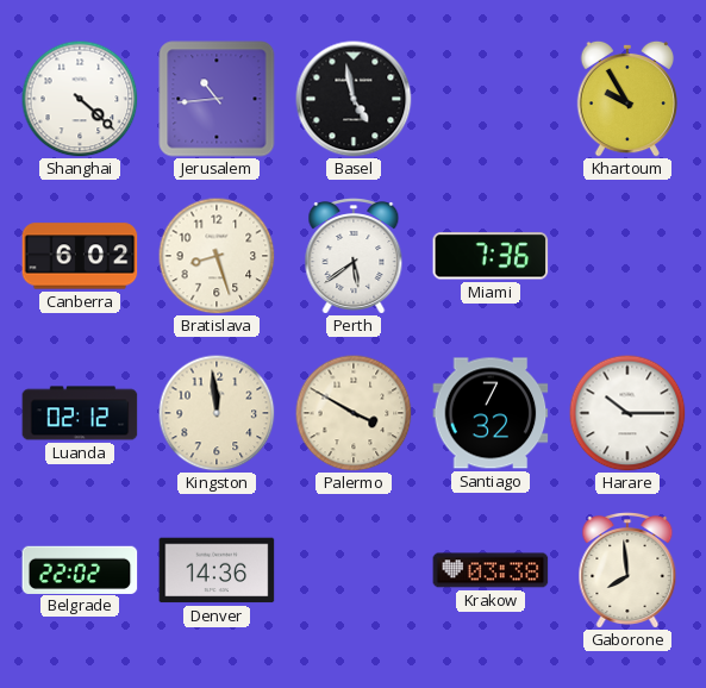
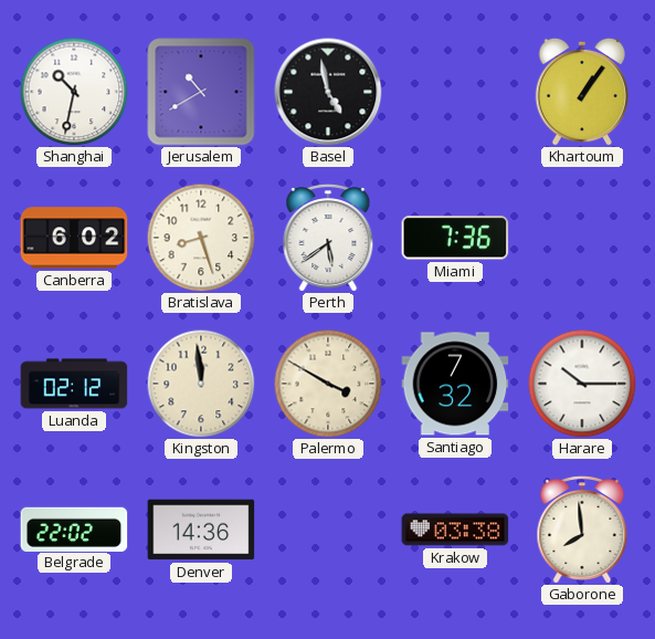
Shanghai: 4:22 -> 10:32
Jerusalem: 10:44 -> 10:40
Khartoum: 9:55 -> 1:06
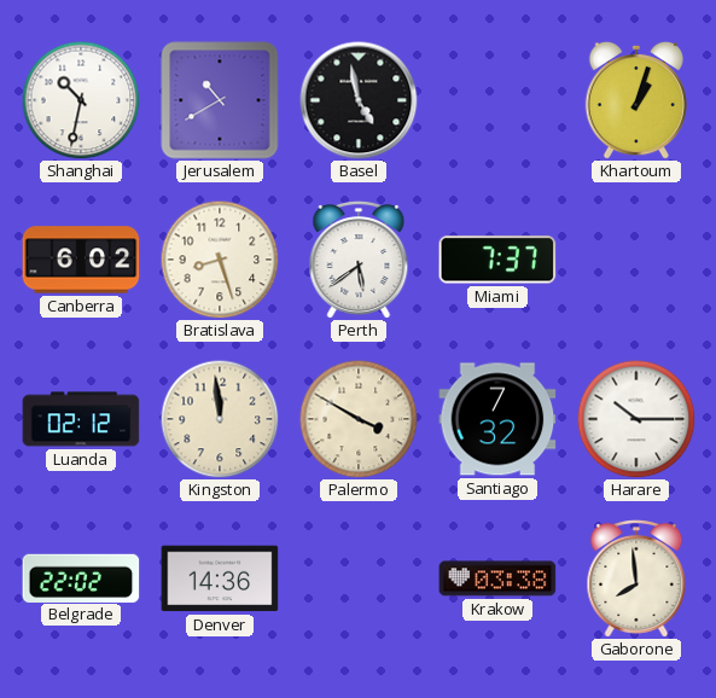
Khartoum: 1:06 -> 1:03
Miami: 7:36 -> 7:37
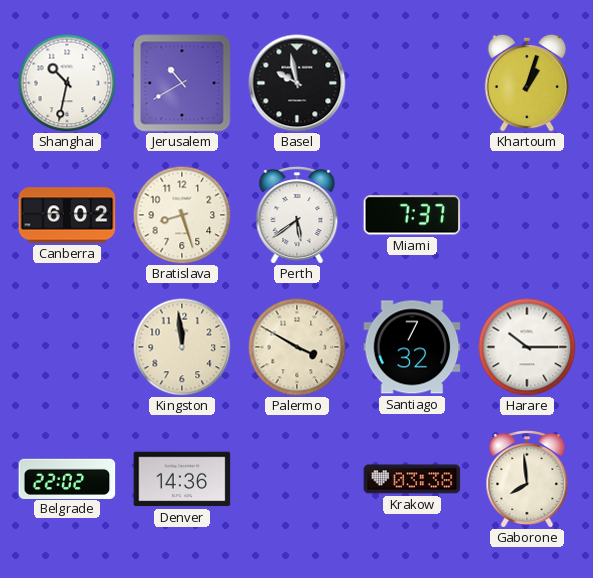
Basel: 4:58 -> 9:58
Luanda: 02:12 -> none
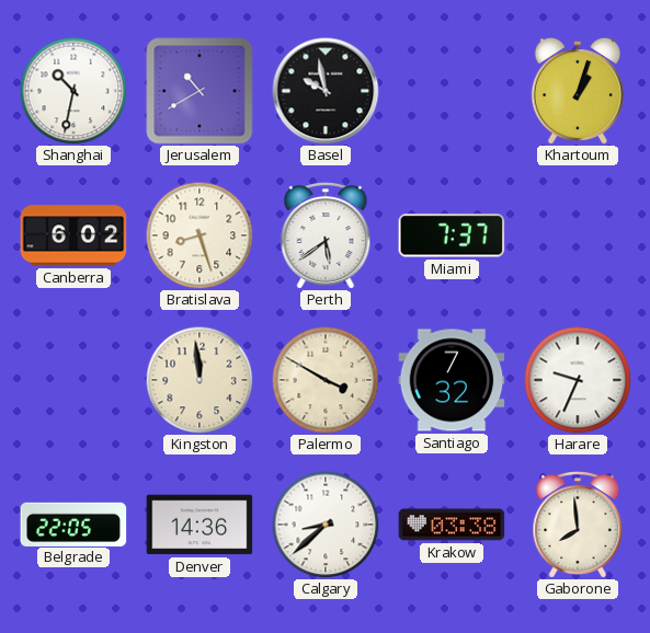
Harare: 10:15 -> 9:34
Belgrade: 22:02 -> 22:05
Calgary: none -> 8:38
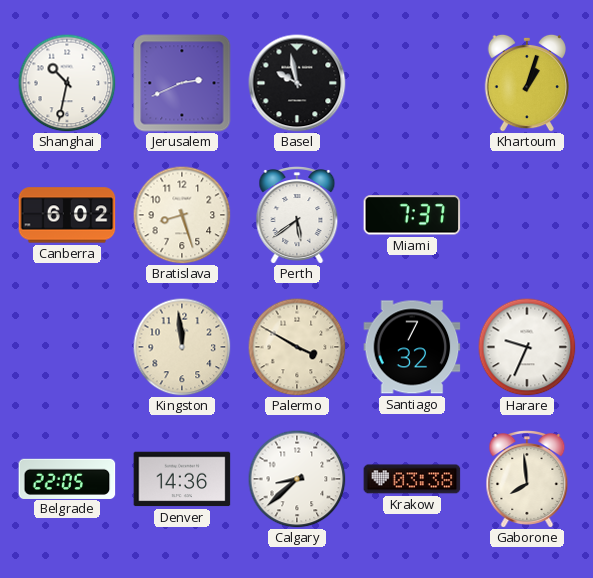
Jerusalem: 10:40 -> 2:41
